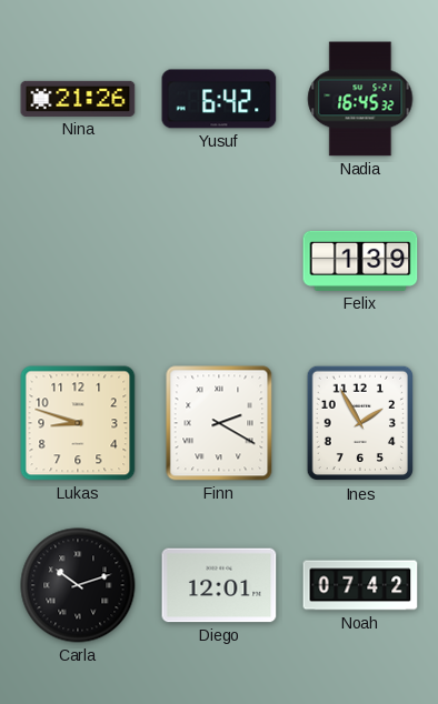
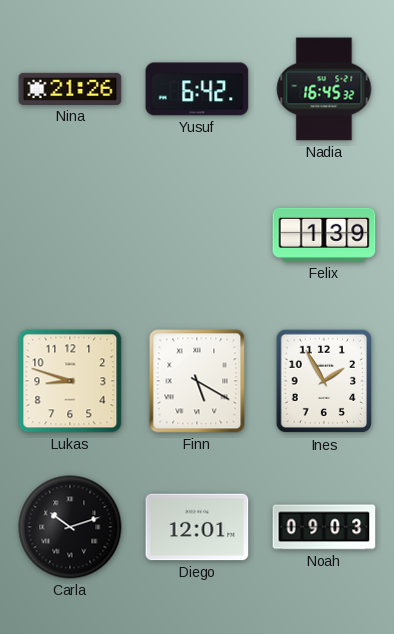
Finn: 2:20 -> 5:20
Noah: 07:42 -> 09:03
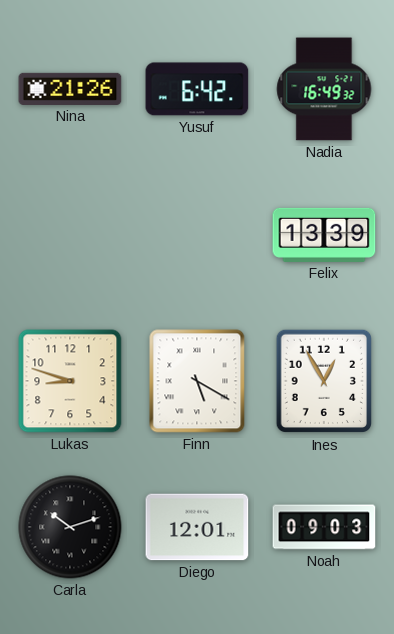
Nadia: 16:45 -> 16:49
Felix: 1:39 -> 13:39
Ines: 1:55 -> 12:55
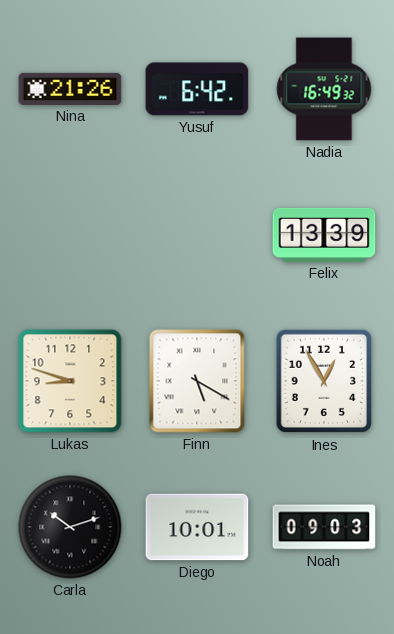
Diego: 12:01 -> 10:01
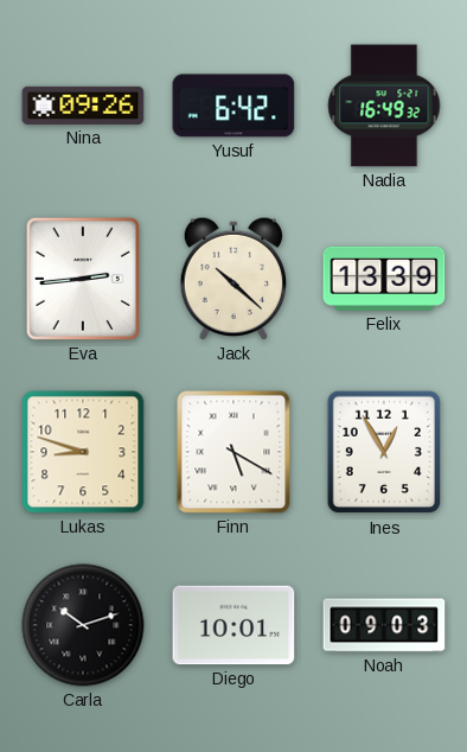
Nina: 21:26 -> 09:26
Eva: none -> 2:44
Jack: none -> 10:22
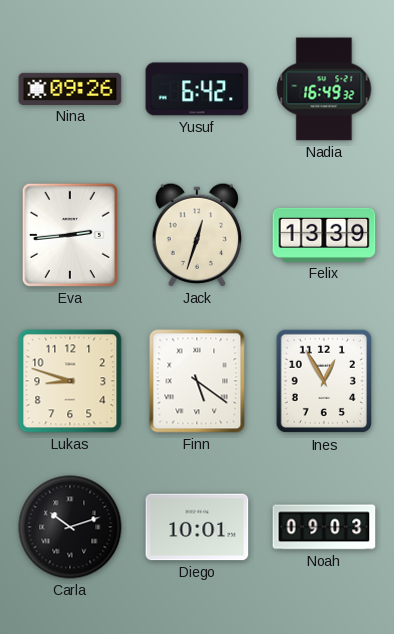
Jack: 10:22 -> 12:33
Finn: 5:20 -> 5:21
